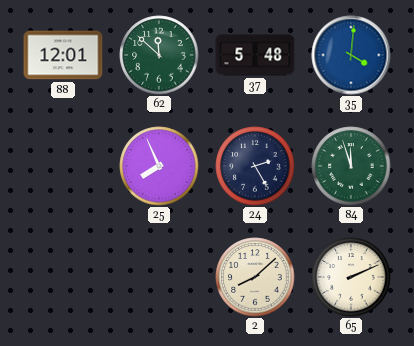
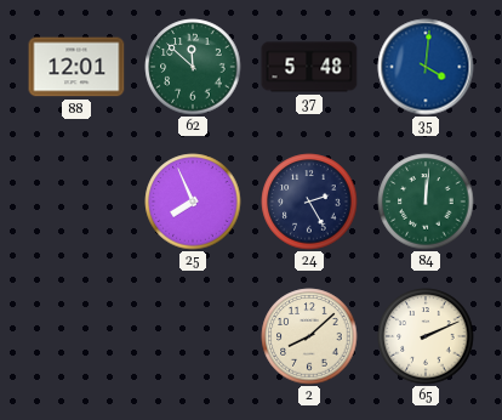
84: 11:57 -> 12:01
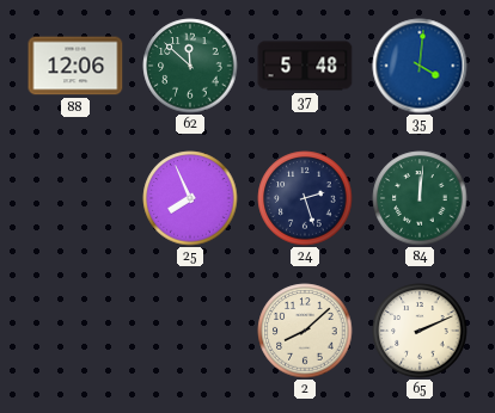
88: 12:01 -> 12:06
24: 2:25 -> 2:27
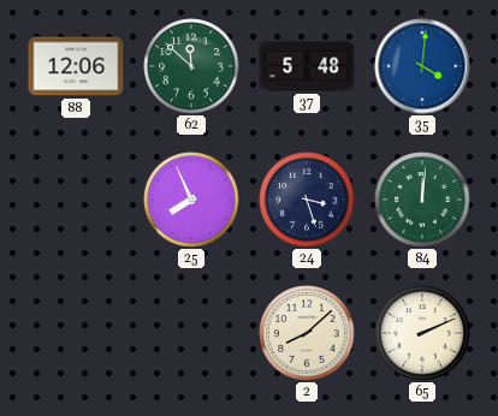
24: 2:27 -> 3:27
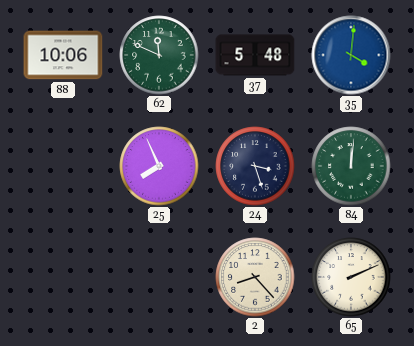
88: 12:06 -> 10:06
62: 11:52 -> 11:49
2: 8:08 -> 8:23
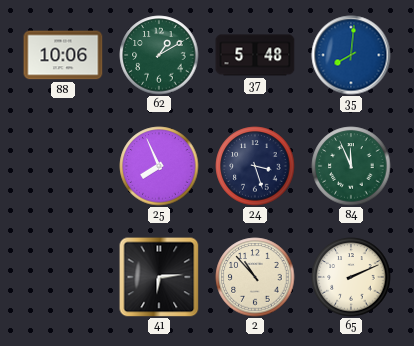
62: 11:49 -> 1:10
35: 4:01 -> 8:01
84: 12:01 -> 11:56
41: none -> 6:14
2: 8:23 -> 10:53
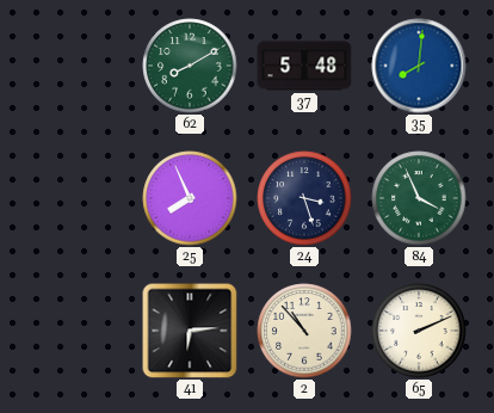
88: 10:06 -> none
62: 1:10 -> 8:10
84: 11:56 -> 3:56
